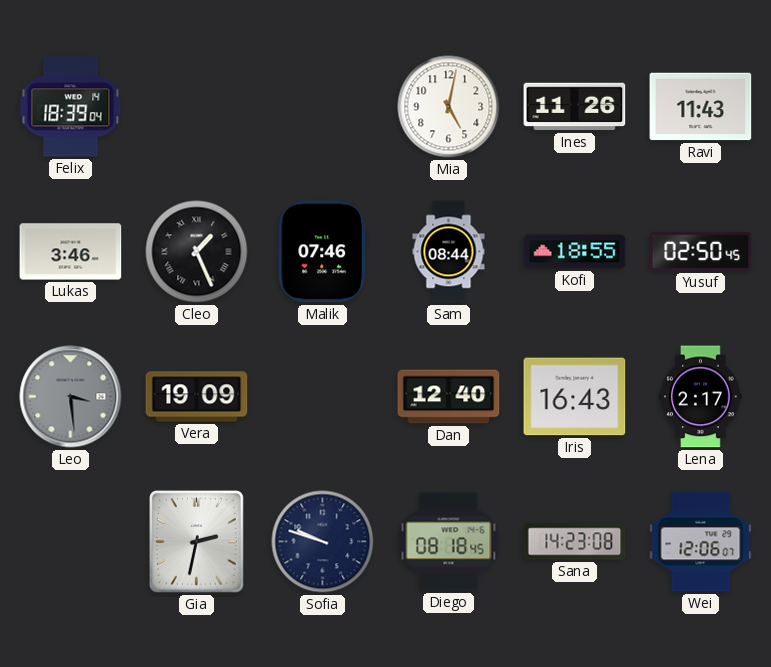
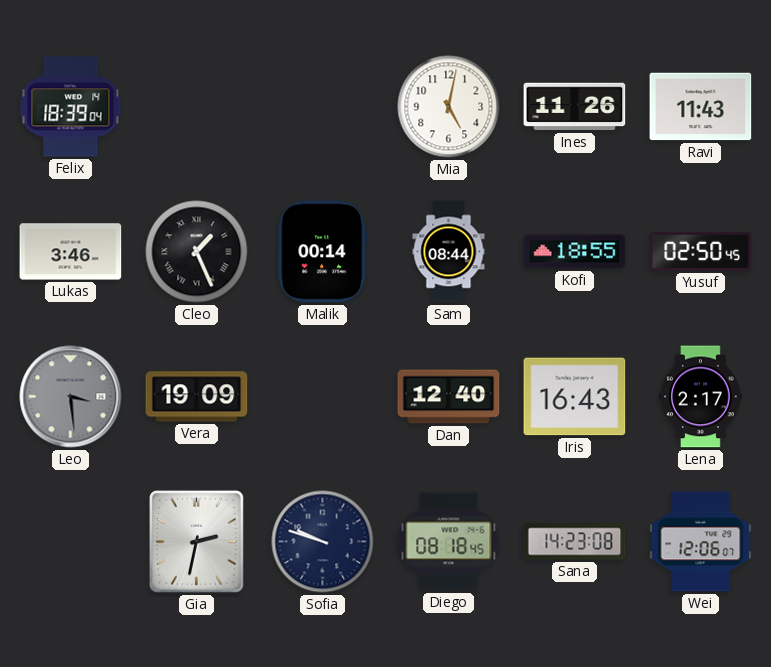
Malik: 07:46 -> 00:14
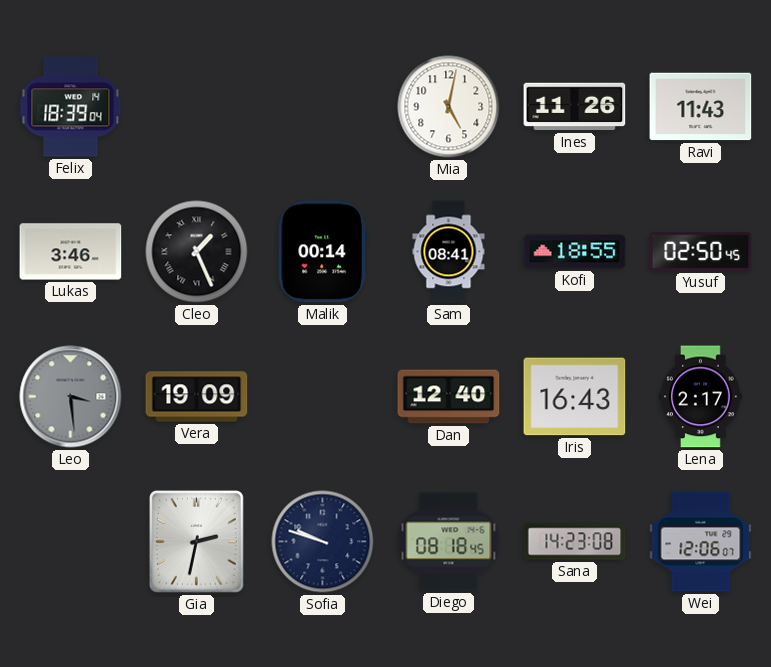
Sam: 08:44 -> 08:41
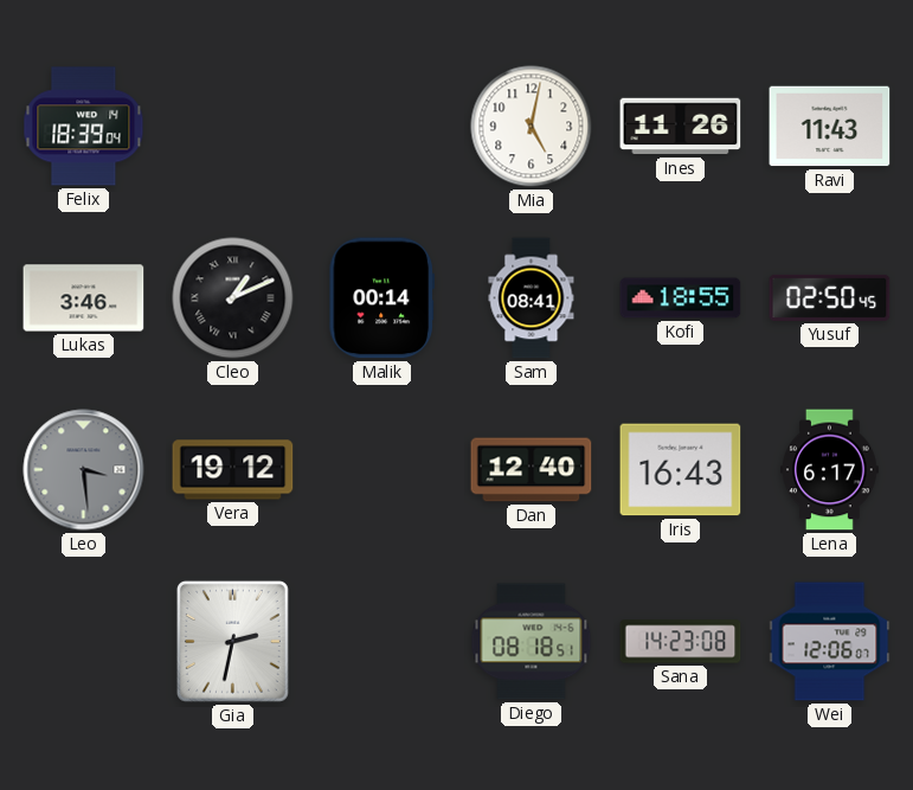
Cleo: 1:26 -> 1:11
Vera: 19:09 -> 19:12
Lena: 2:17 -> 6:17
Sofia: 9:48 -> none
Diego: 08:18:45 -> 08:18:51
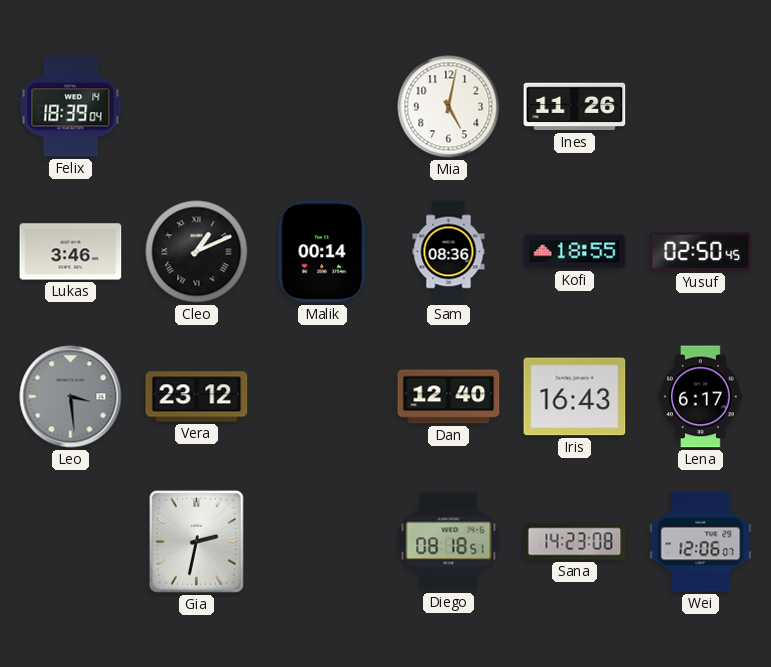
Ravi: 11:43 -> none
Sam: 08:41 -> 08:36
Vera: 19:12 -> 23:12
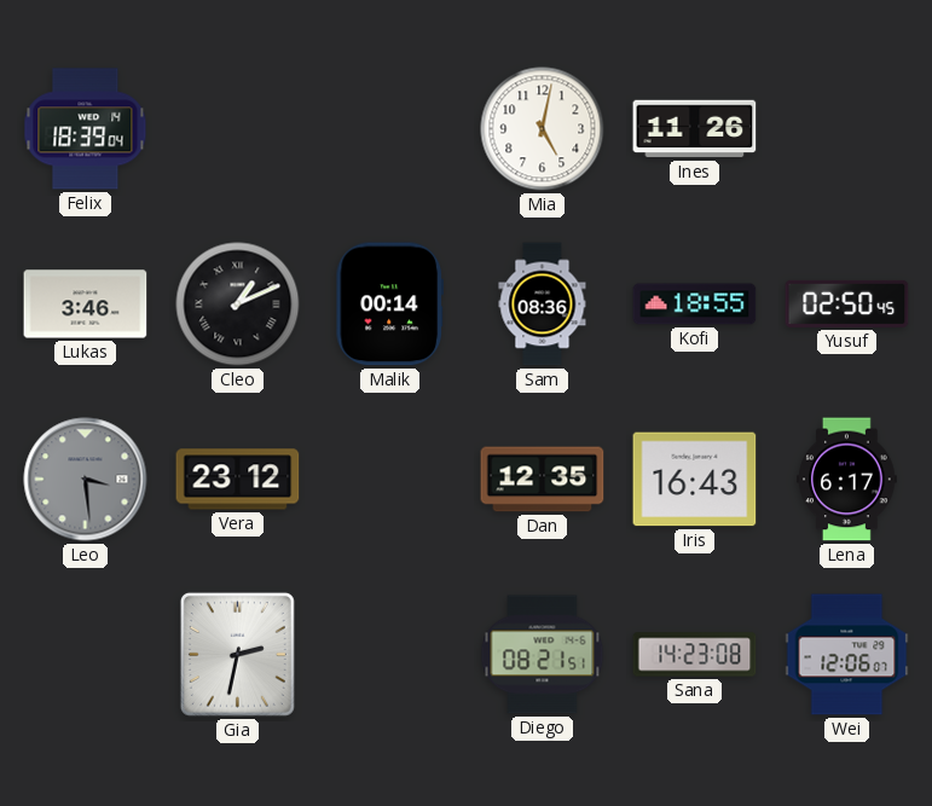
Dan: 12:40 -> 12:35
Diego: 08:18 -> 08:21
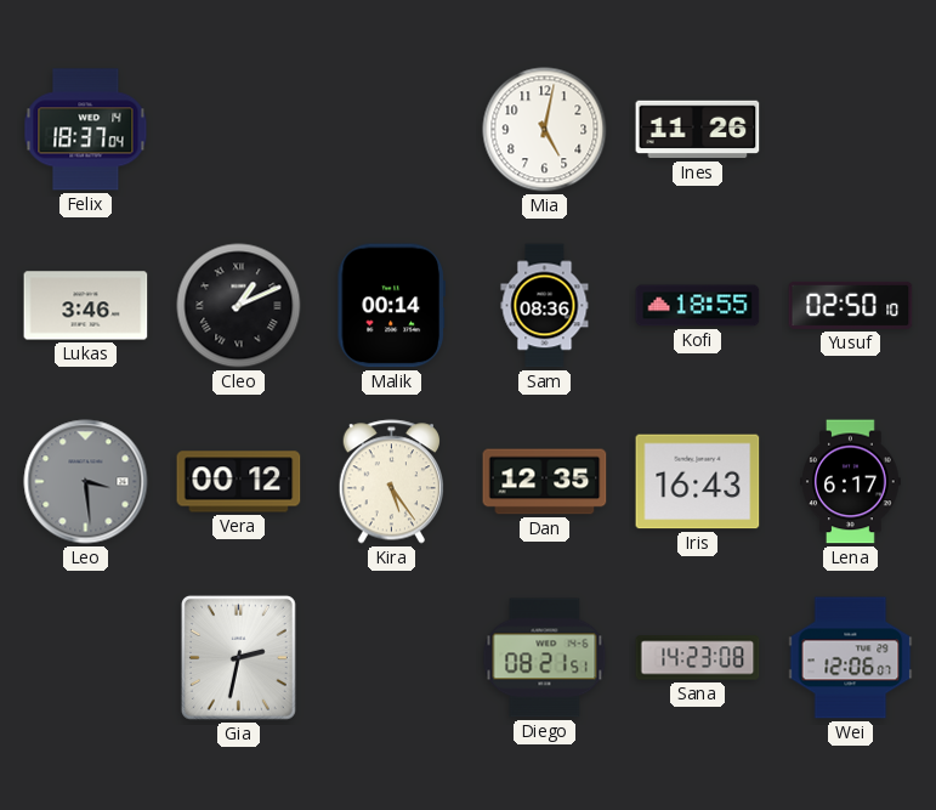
Felix: 18:39 -> 18:37
Yusuf: 02:50:45 -> 02:50:10
Vera: 23:12 -> 00:12
Kira: none -> 5:24
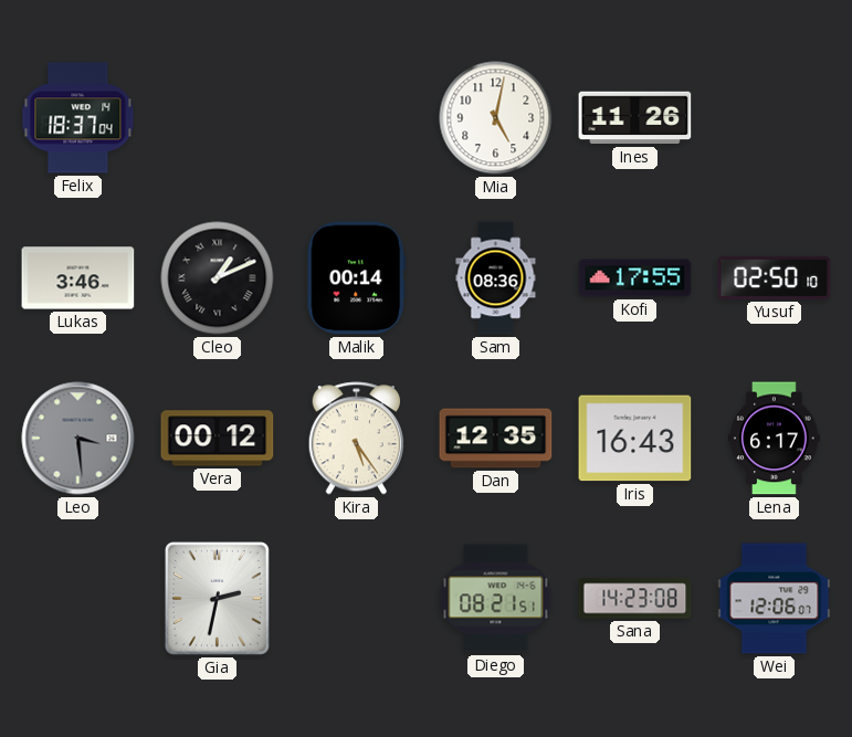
Kofi: 18:55 -> 17:55
